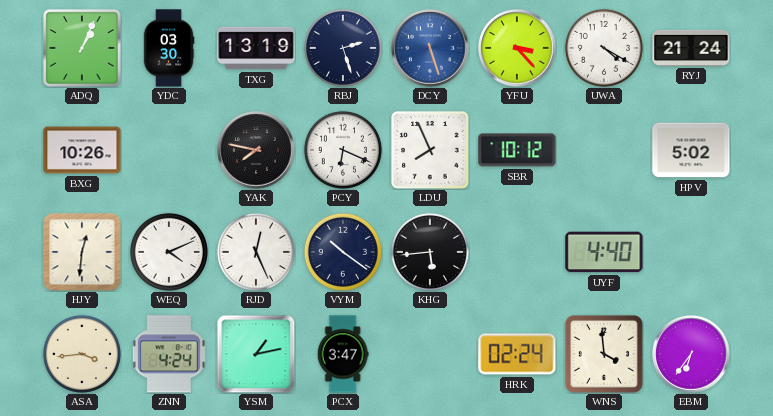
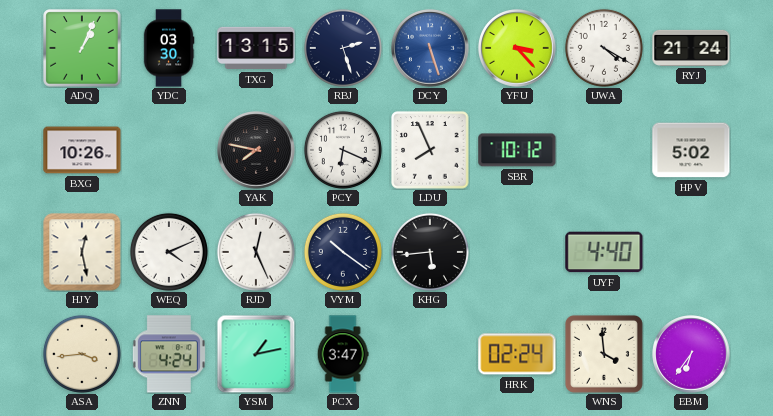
TXG: 13:19 -> 13:15
HJY: 12:31 -> 12:28
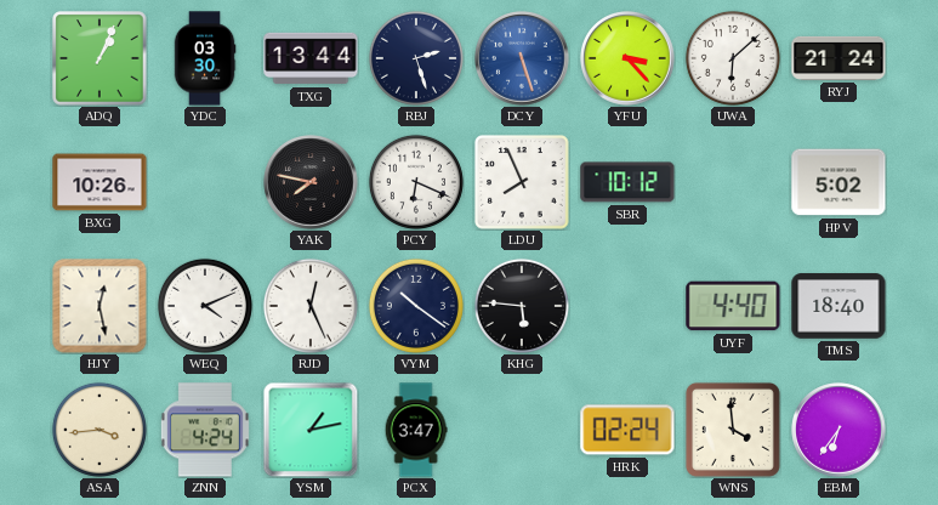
TXG: 13:15 -> 13:44
UWA: 4:20 -> 6:08
KHG: 5:44 -> 5:46
TMS: none -> 18:40
